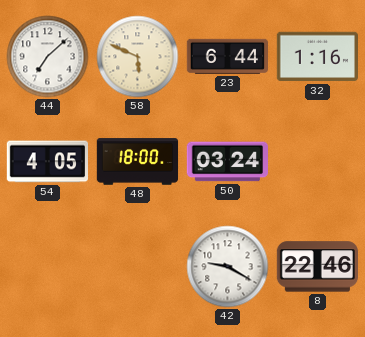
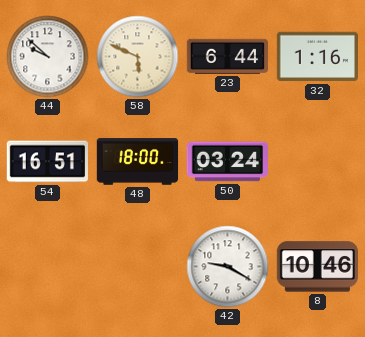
44: 7:08 -> 9:52
54: 4:05 -> 16:51
8: 22:46 -> 10:46
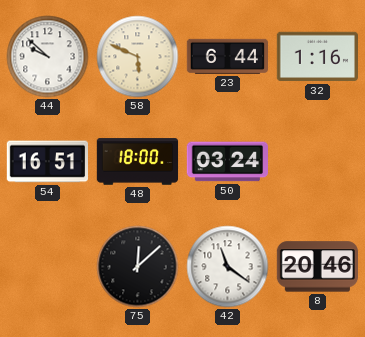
75: none -> 12:08
42: 9:20 -> 11:21
8: 10:46 -> 20:46
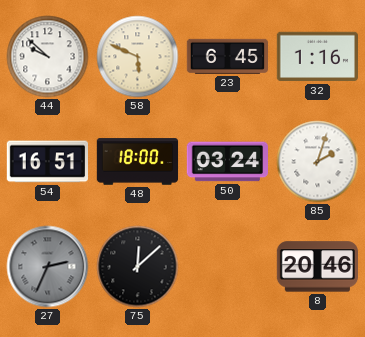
23: 6:44 -> 6:45
85: none -> 2:03
27: none -> 2:34
42: 11:21 -> none
